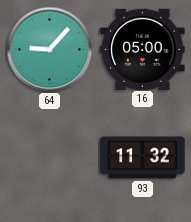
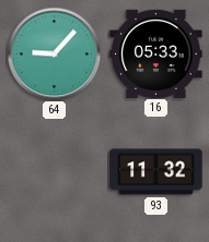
16: 05:00 -> 05:33
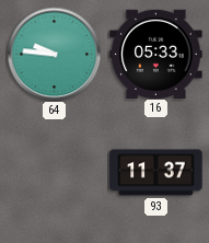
64: 9:07 -> 9:46
93: 11:32 -> 11:37
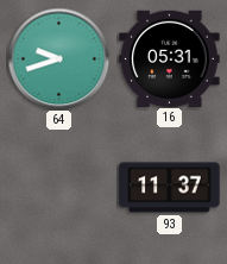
64: 9:46 -> 9:42
16: 05:33 -> 05:31
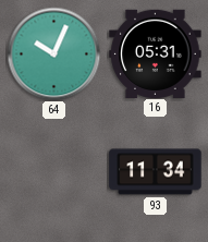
64: 9:42 -> 10:04
93: 11:37 -> 11:34
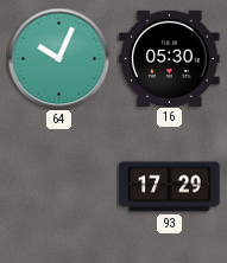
16: 05:31 -> 05:30
93: 11:34 -> 17:29
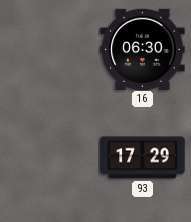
64: 10:04 -> none
16: 05:30 -> 06:30
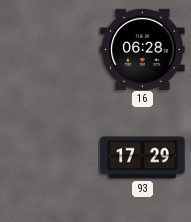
16: 06:30 -> 06:28
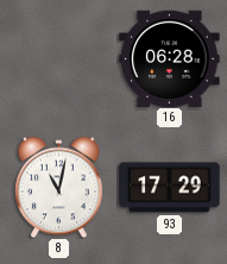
8: none -> 11:02
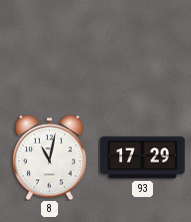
16: 06:28 -> none
